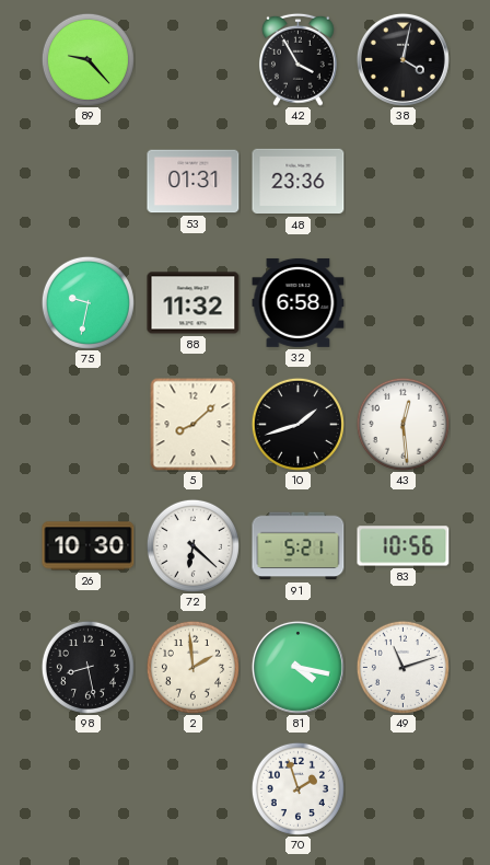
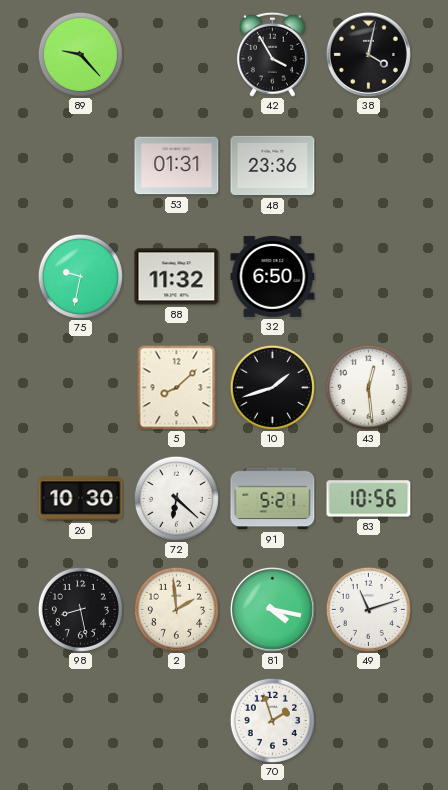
32: 6:58 -> 6:50
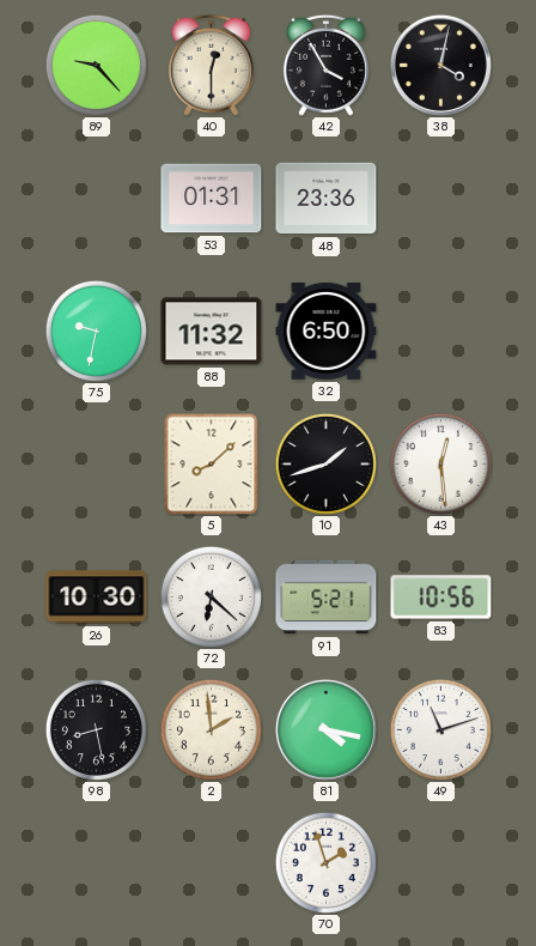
40: none -> 12:30
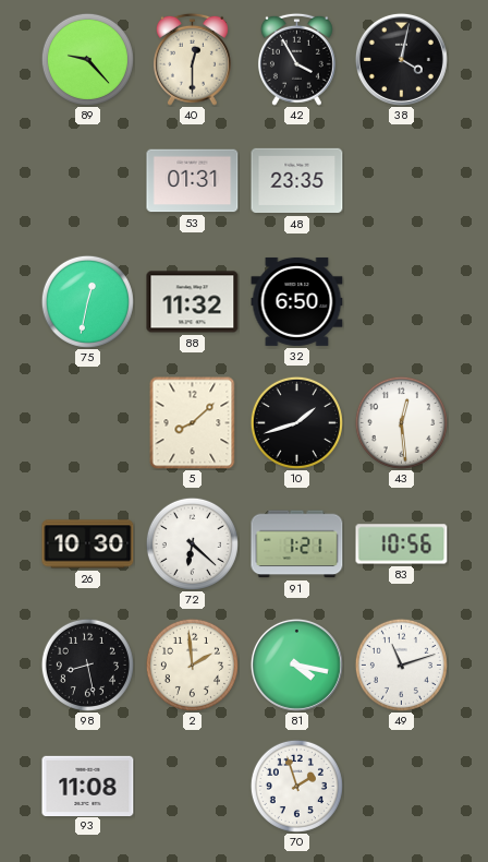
48: 23:36 -> 23:35
75: 9:32 -> 12:32
91: 5:21 -> 1:21
93: none -> 11:08
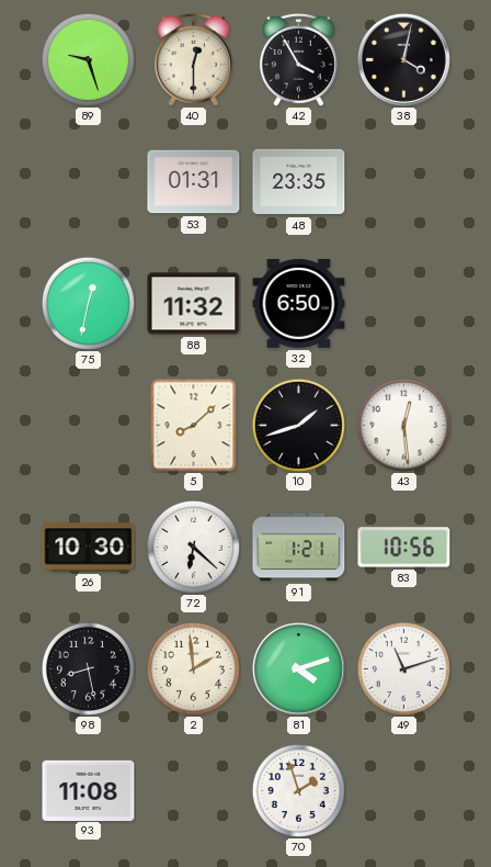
89: 9:23 -> 9:27
81: 4:17 -> 4:12
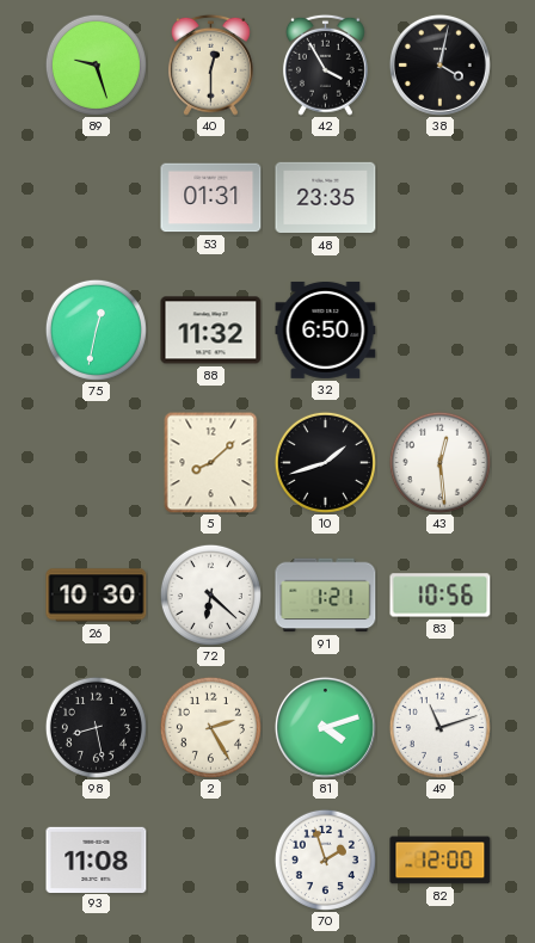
2: 1:59 -> 2:25
82: none -> 12:00
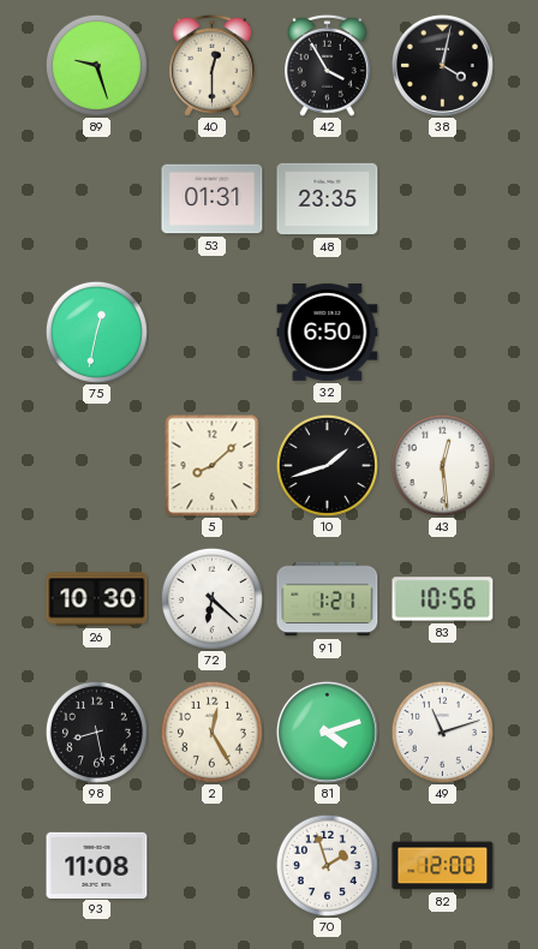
88: 11:32 -> none
2: 2:25 -> 12:25
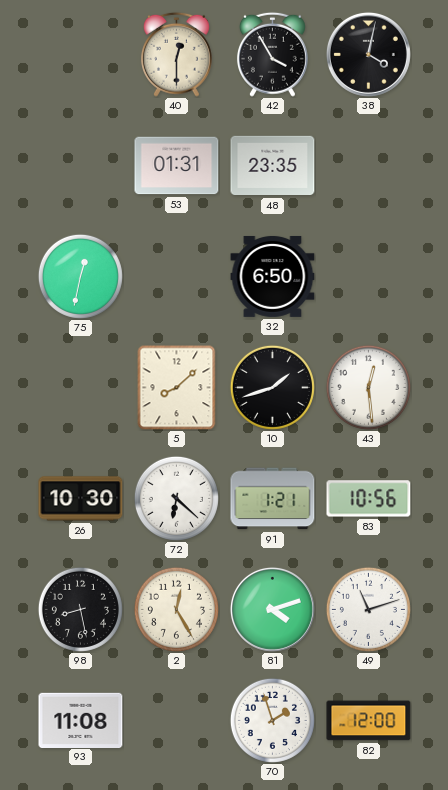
89: 9:27 -> none
